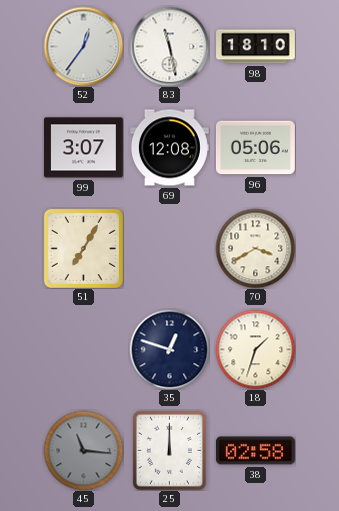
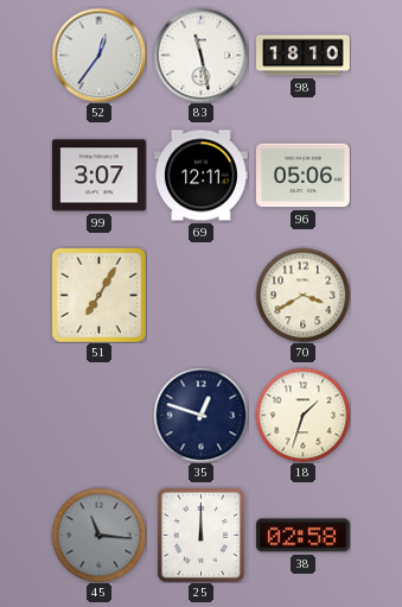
69: 12:08 -> 12:11
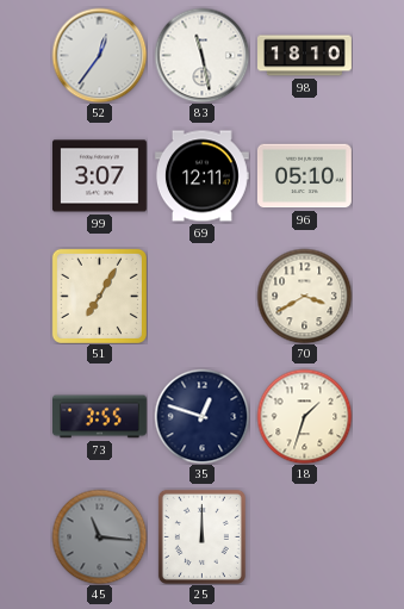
96: 05:06 -> 05:10
73: none -> 3:55
38: 02:58 -> none
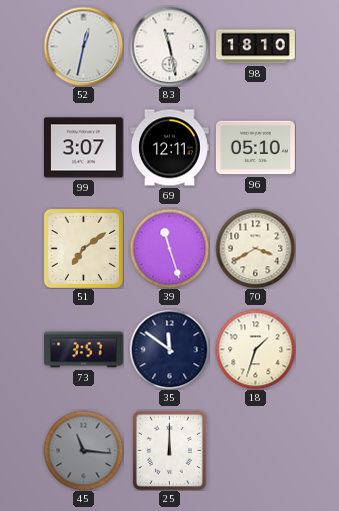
52: 12:36 -> 12:32
51: 7:05 -> 7:09
39: none -> 11:27
73: 3:55 -> 3:57
35: 12:48 -> 11:51
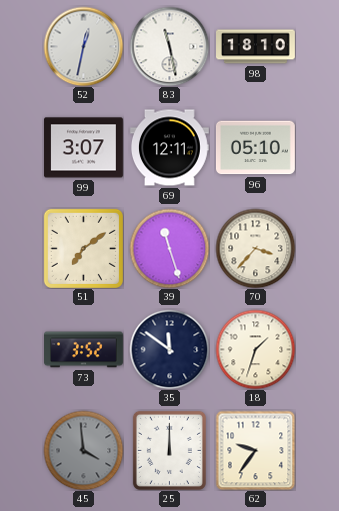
70: 3:40 -> 3:37
73: 3:57 -> 3:52
45: 11:16 -> 3:59
62: none -> 9:36
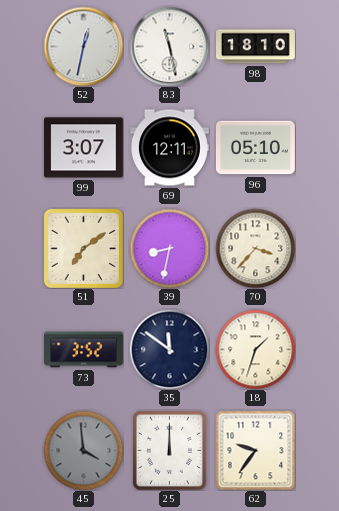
39: 11:27 -> 8:32
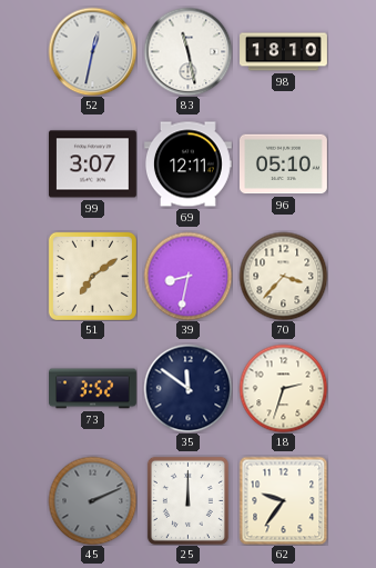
18: 1:33 -> 2:33
45: 3:59 -> 2:11
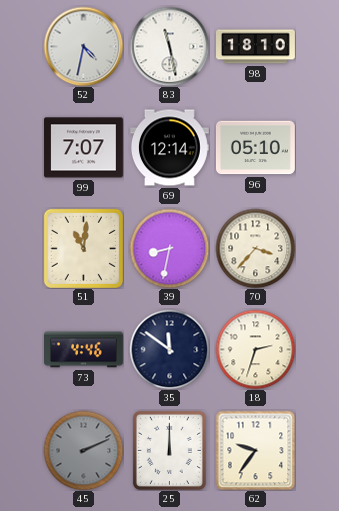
52: 12:32 -> 4:32
99: 3:07 -> 7:07
69: 12:11 -> 12:14
51: 7:09 -> 11:01
73: 3:52 -> 4:46
